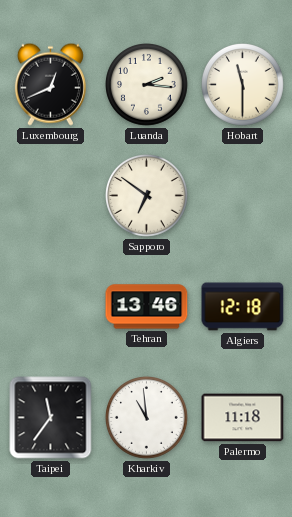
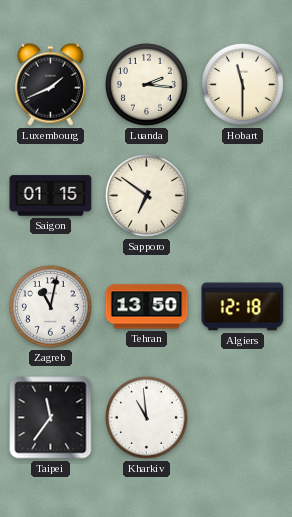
Luxembourg: 12:41 -> 1:41
Saigon: none -> 01:15
Zagreb: none -> 11:02
Tehran: 13:46 -> 13:50
Palermo: 11:18 -> none
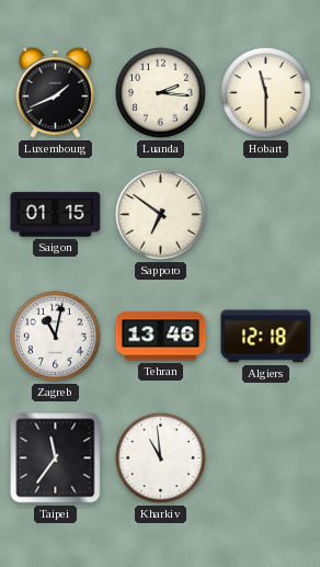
Tehran: 13:50 -> 13:46
